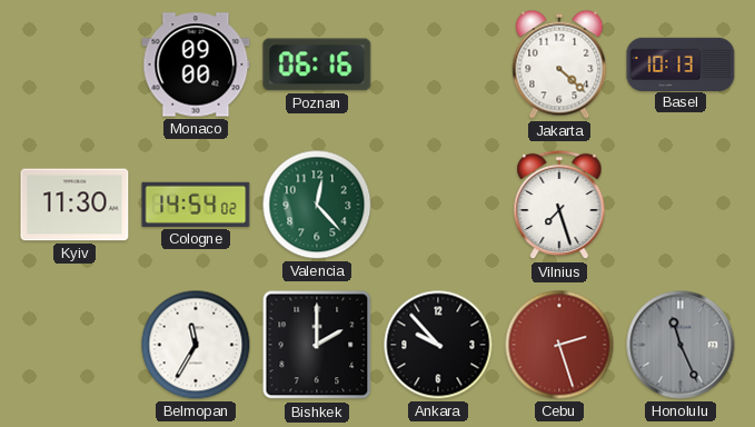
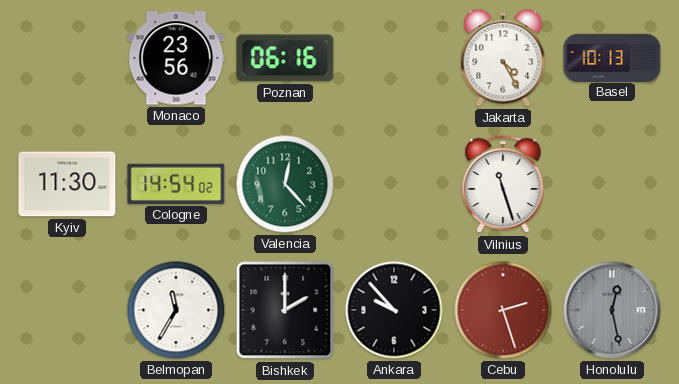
Monaco: 09:00 -> 23:56
Jakarta: 4:22 -> 4:25
Vilnius: 7:27 -> 11:27
Honolulu: 11:26 -> 12:28
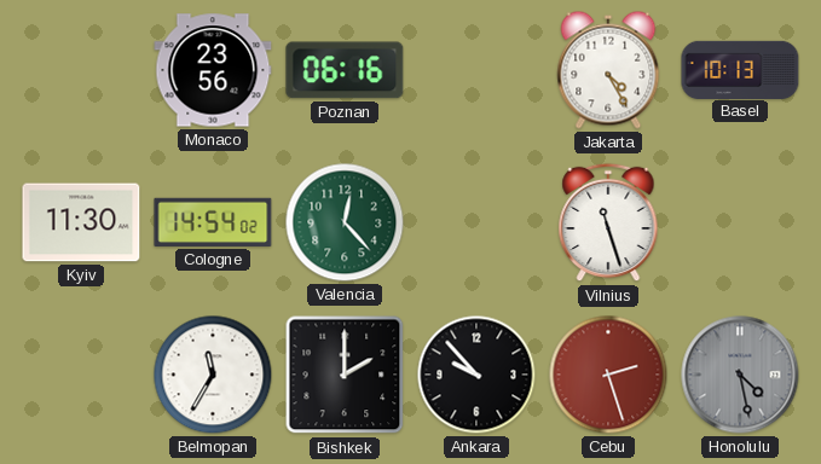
Honolulu: 12:28 -> 4:28
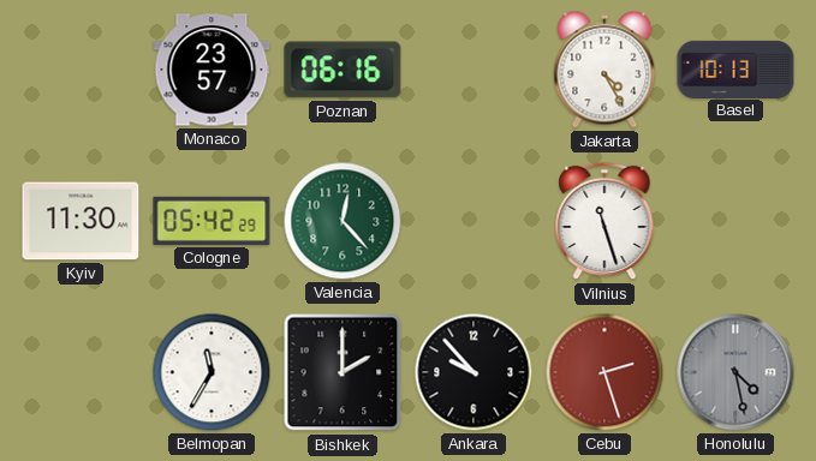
Monaco: 23:56 -> 23:57
Cologne: 14:54 -> 05:42
